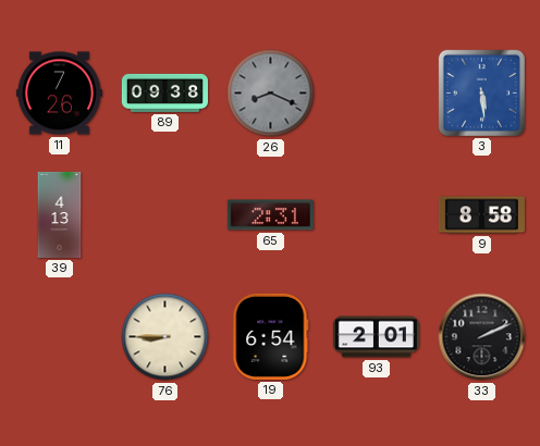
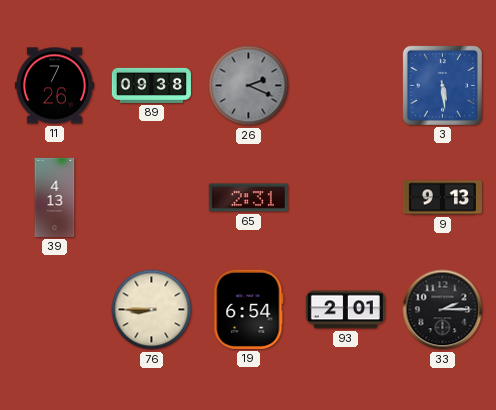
26: 8:19 -> 2:19
9: 8:58 -> 9:13
33: 2:11 -> 2:15
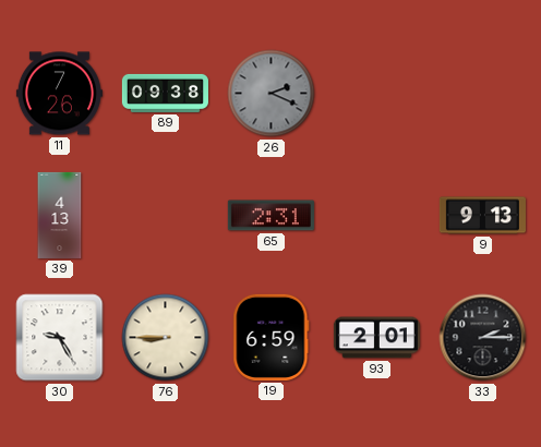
3: 5:29 -> none
30: none -> 9:25
19: 6:54 -> 6:59
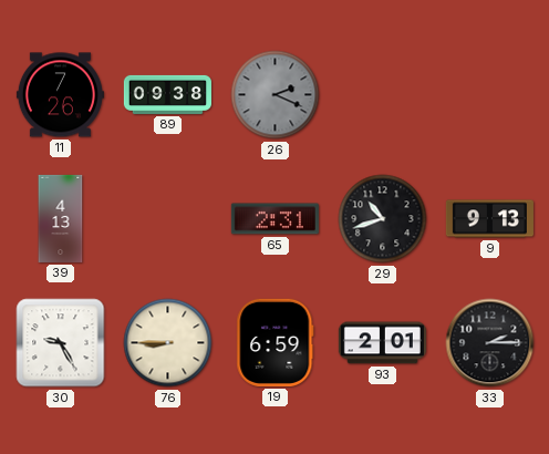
29: none -> 10:42
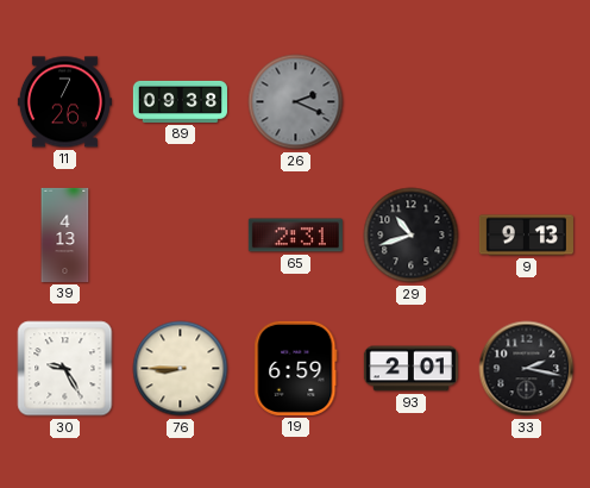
33: 2:15 -> 2:17
